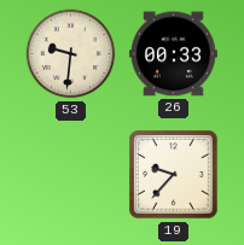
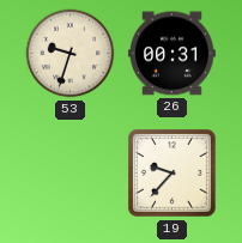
53: 9:31 -> 9:33
26: 00:33 -> 00:31
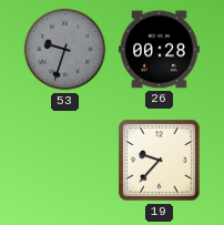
53 dial: cream -> grey
26: 00:31 -> 00:28
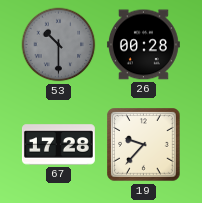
53: 9:33 -> 10:30
67: none -> 17:28
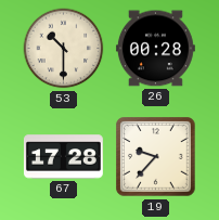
53 dial: grey -> cream
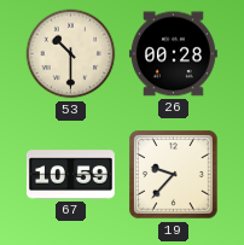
67: 17:28 -> 10:59
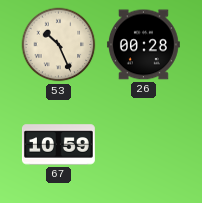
53: 10:30 -> 10:26
19: 9:37 -> none
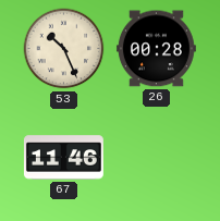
67: 10:59 -> 11:46
